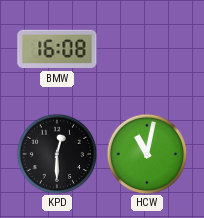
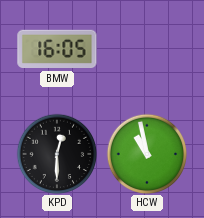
BMW: 16:08 -> 16:05
HCW: 11:02 -> 10:58
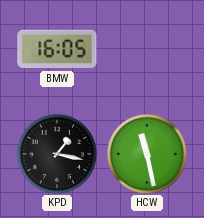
KPD: 12:30 -> 1:17
HCW: 10:58 -> 11:28
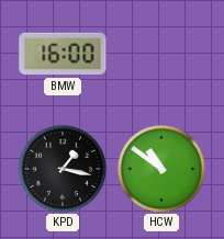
BMW: 16:05 -> 16:00
HCW: 11:28 -> 10:51
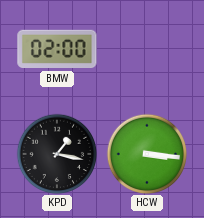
BMW: 16:00 -> 02:00
HCW: 10:51 -> 3:16
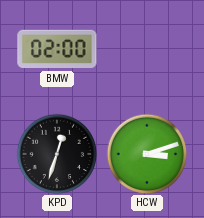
KPD: 1:17 -> 12:33
HCW: 3:16 -> 3:12
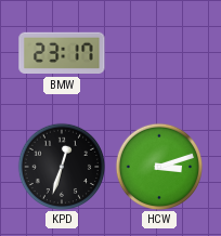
BMW: 02:00 -> 23:17
